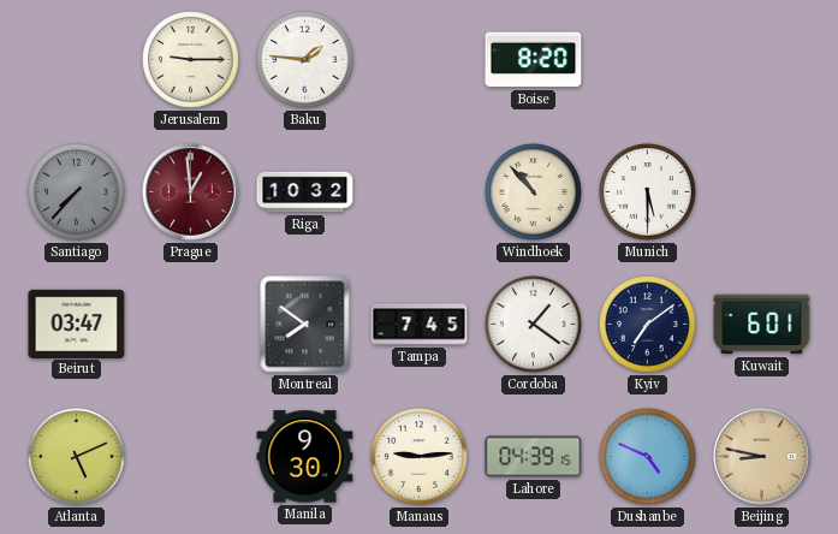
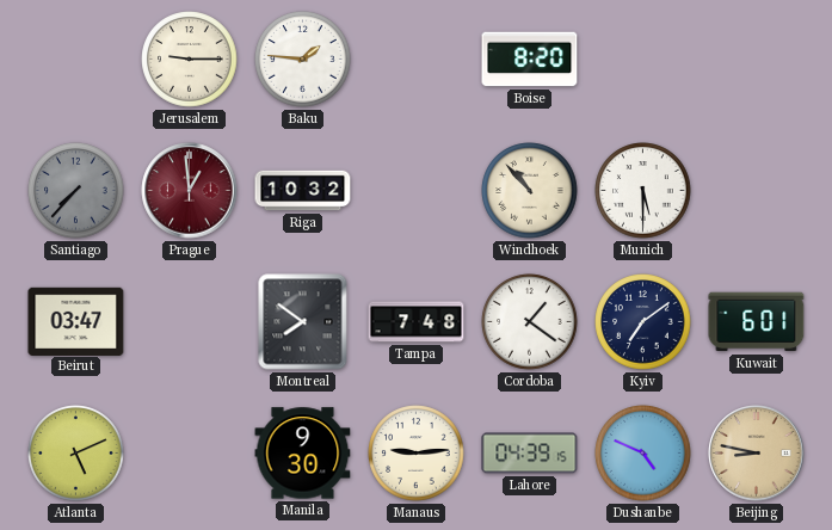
Tampa: 7:45 -> 7:48
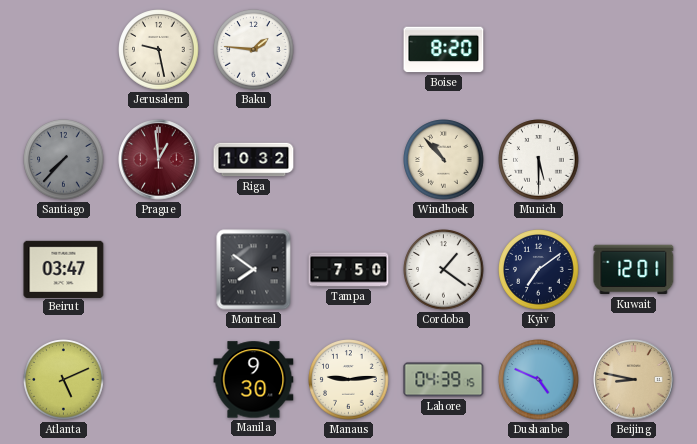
Jerusalem: 9:15 -> 9:28
Tampa: 7:48 -> 7:50
Kuwait: 6:01 -> 12:01
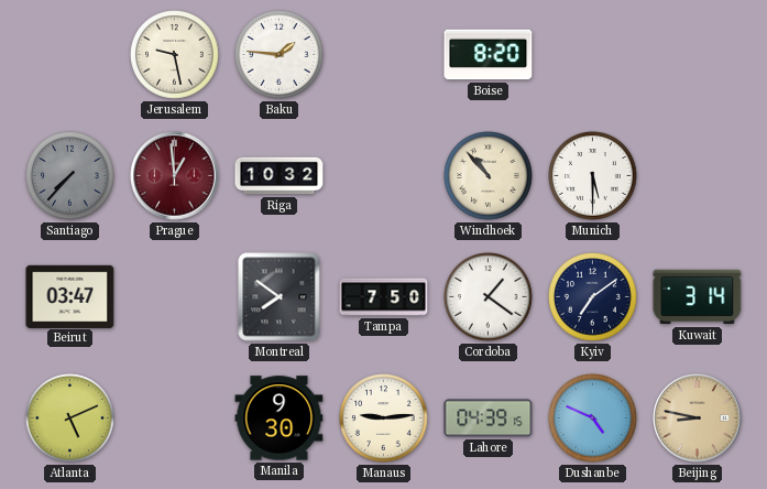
Kuwait: 12:01 -> 3:14
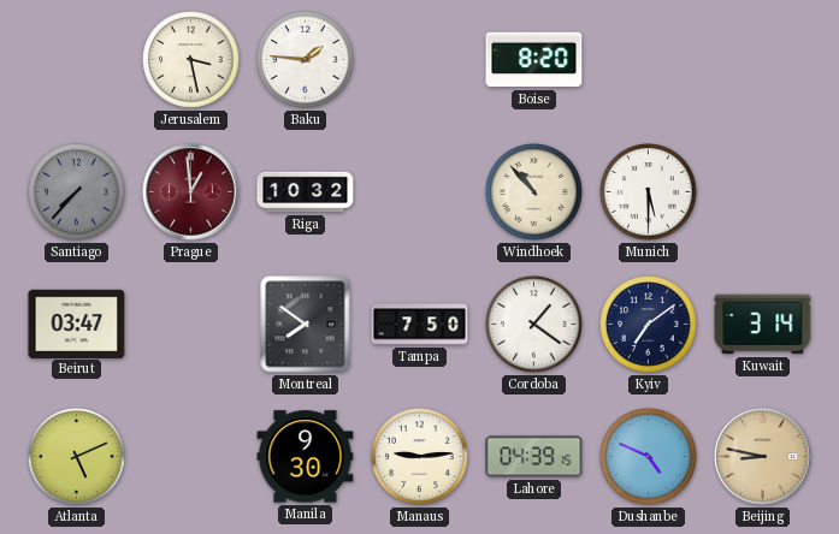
Jerusalem: 9:28 -> 3:28
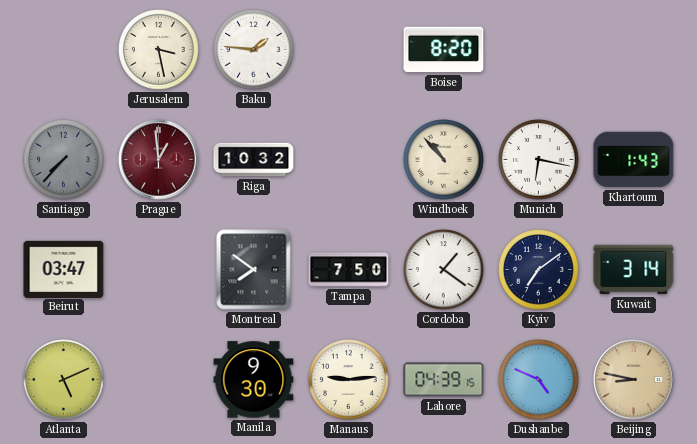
Munich: 5:30 -> 6:17
Khartoum: none -> 1:43
